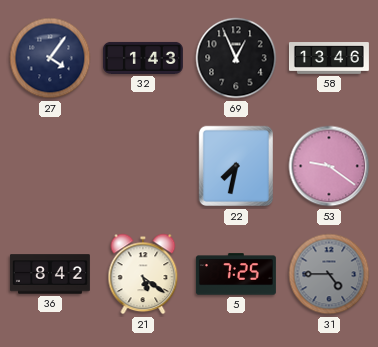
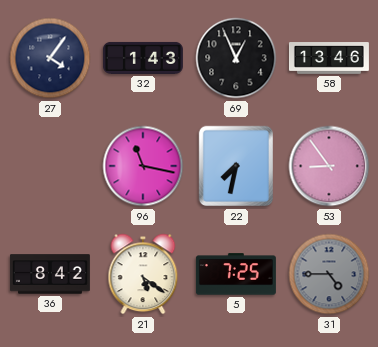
96: none -> 11:17
53: 9:21 -> 8:54
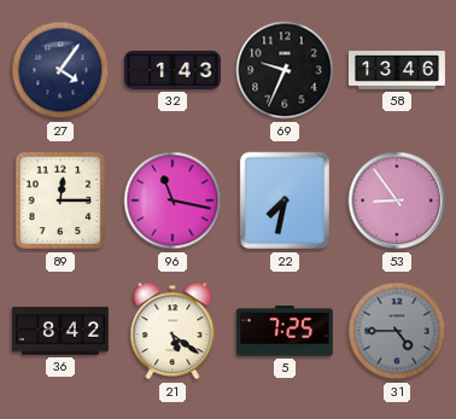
69: 12:56 -> 9:34
89: none -> 12:15
